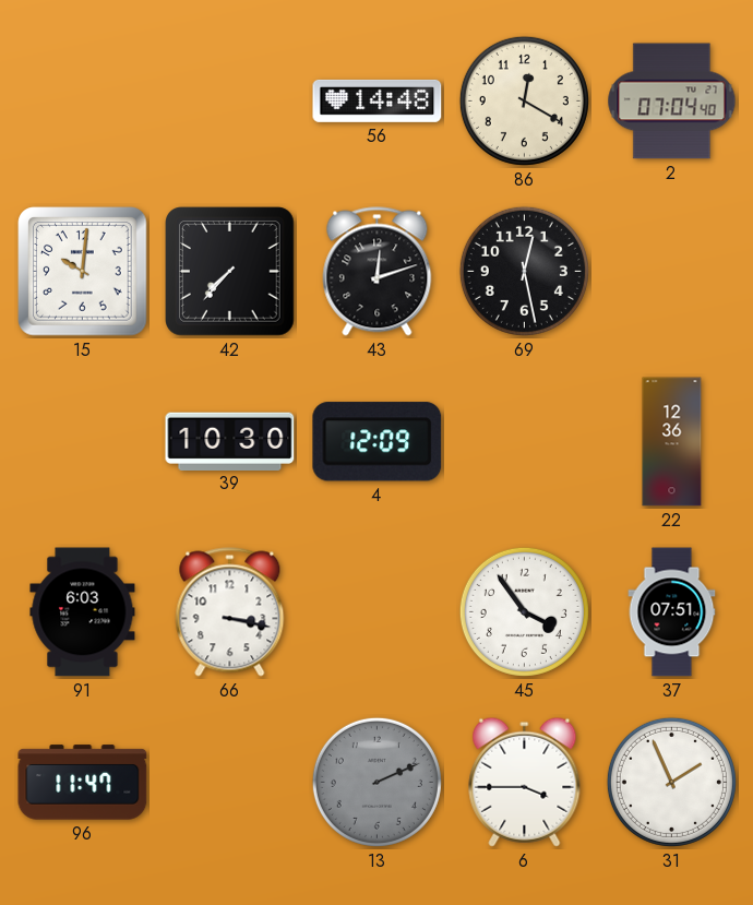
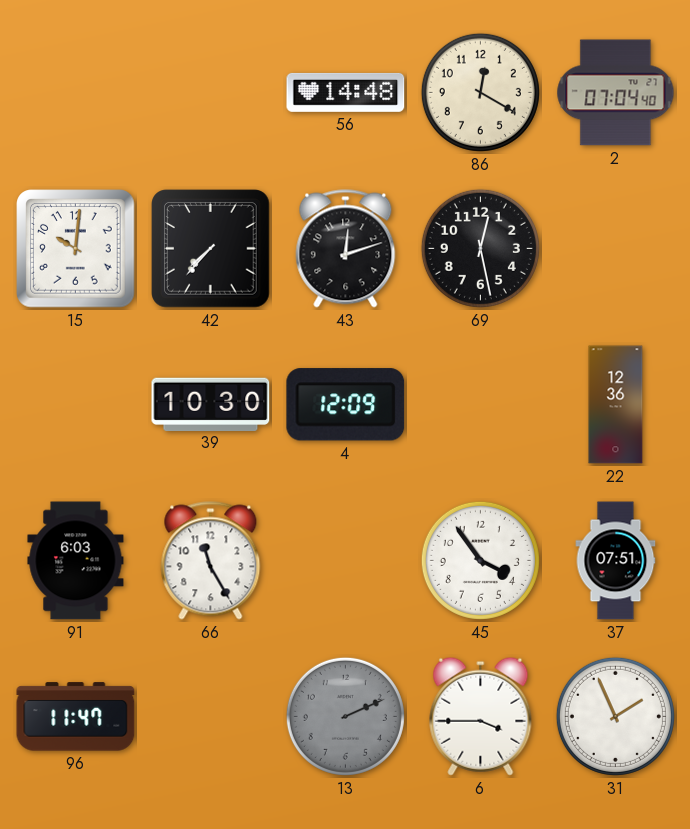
66: 3:17 -> 11:25
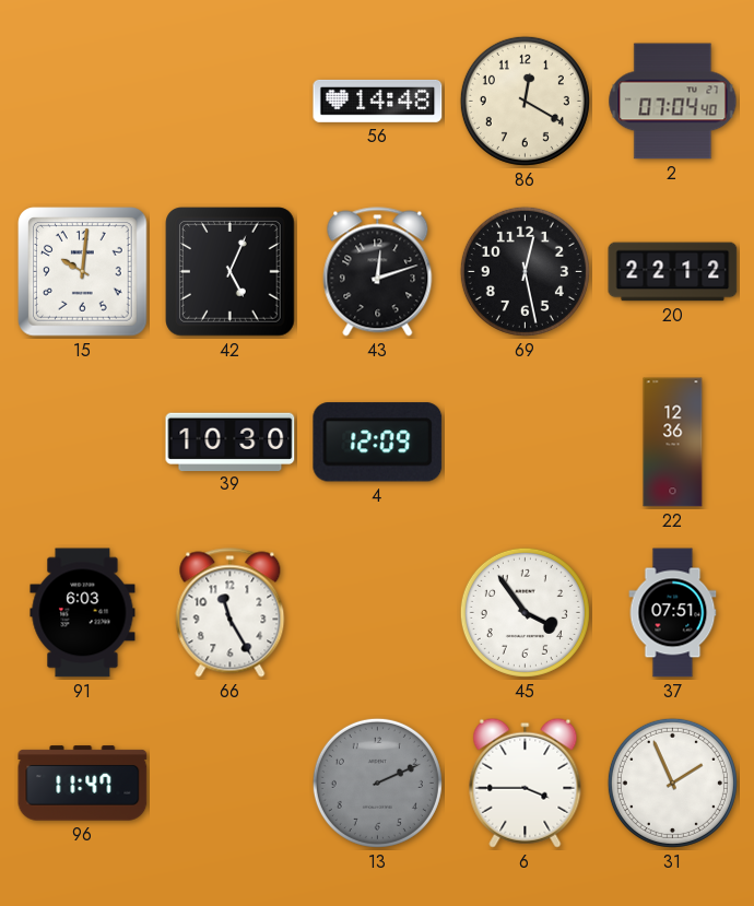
42: 7:37 -> 5:04
20: none -> 22:12
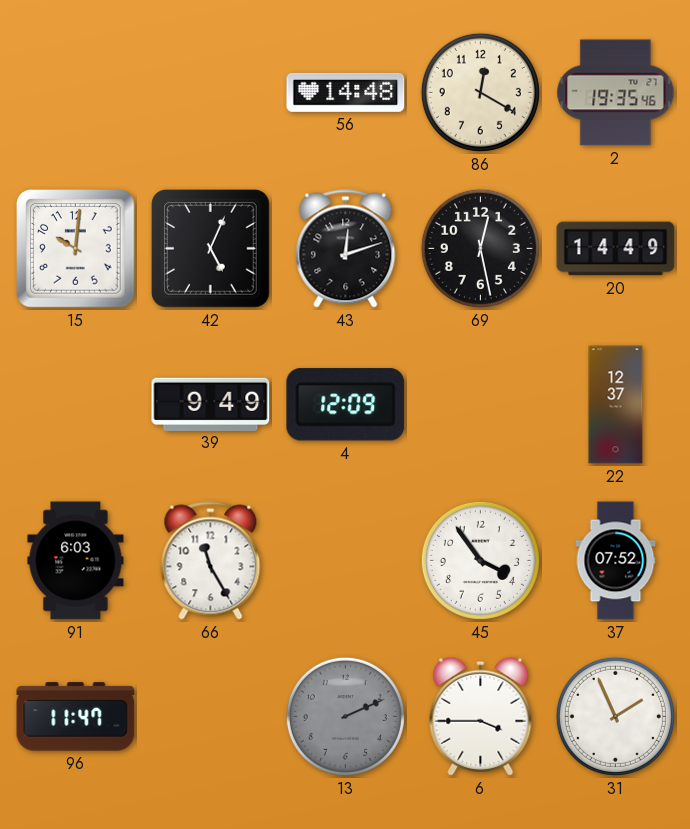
2: 07:04 -> 19:35
20: 22:12 -> 14:49
39: 10:30 -> 9:49
22: 12:36 -> 12:37
37: 07:51 -> 07:52
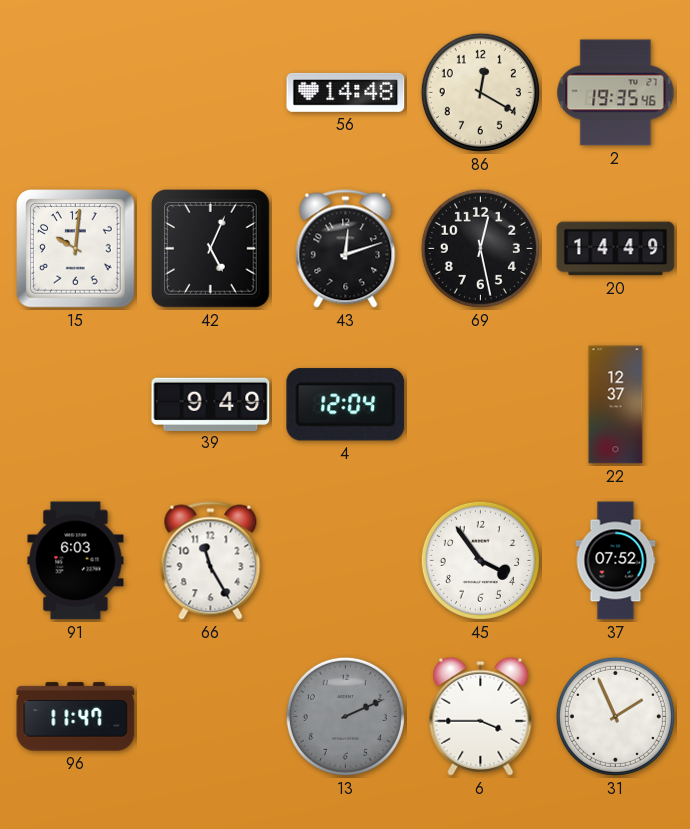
4: 12:09 -> 12:04
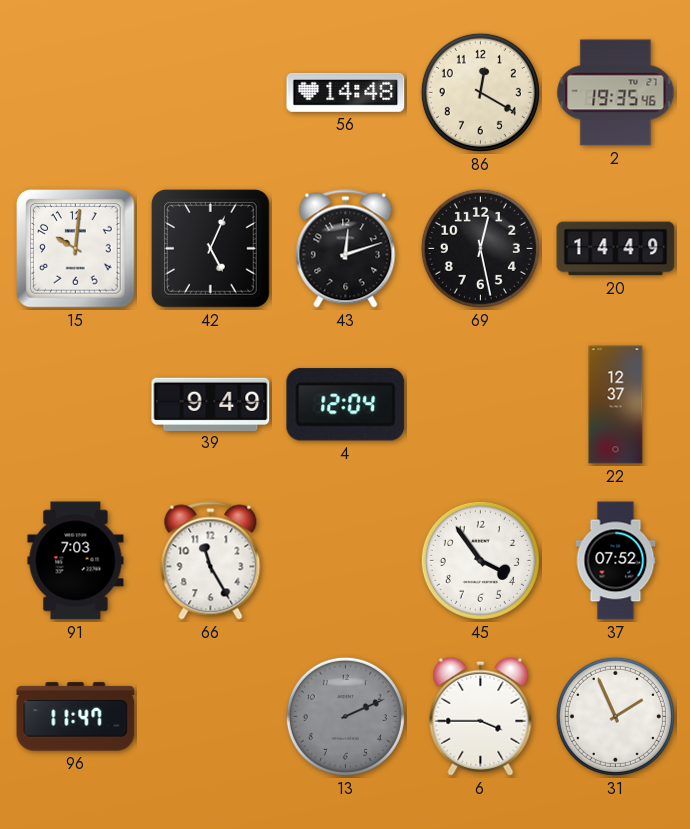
91: 6:03 -> 7:03
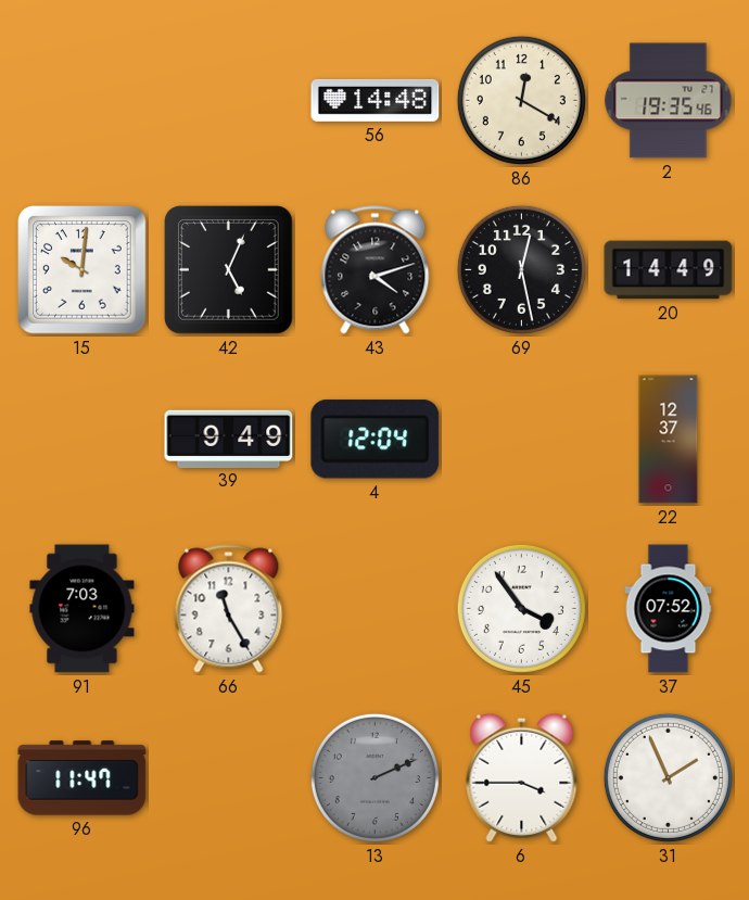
43: 12:12 -> 4:12
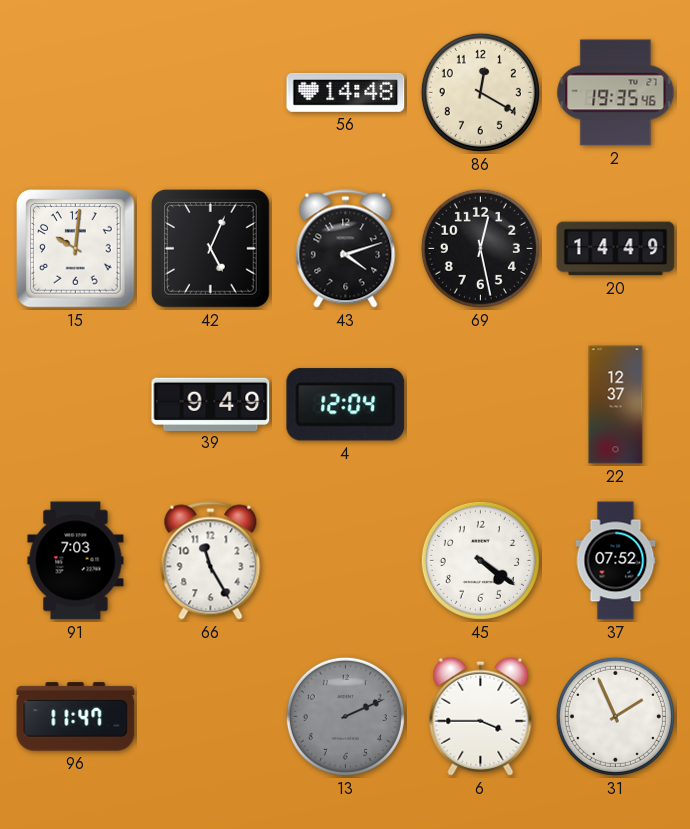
45: 3:54 -> 4:21
